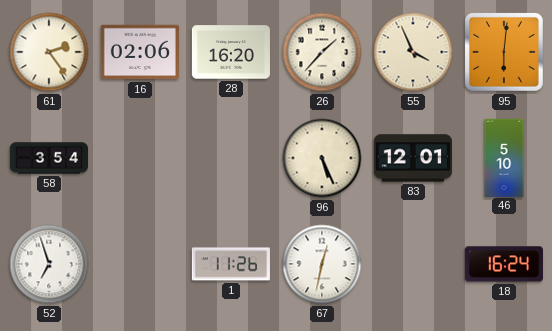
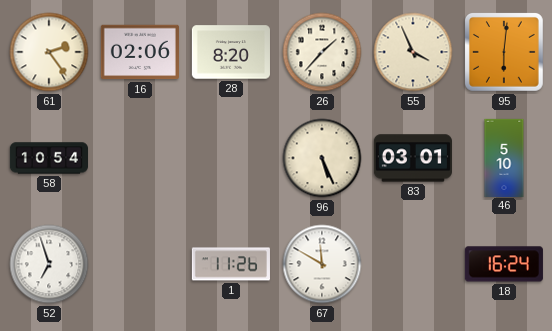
28: 16:20 -> 8:20
58: 3:54 -> 10:54
83: 12:01 -> 03:01
67: 12:32 -> 11:50
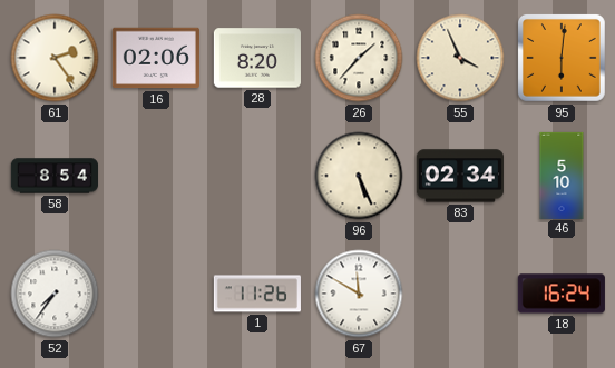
58: 10:54 -> 8:54
83: 03:01 -> 02:34
52: 6:57 -> 7:36
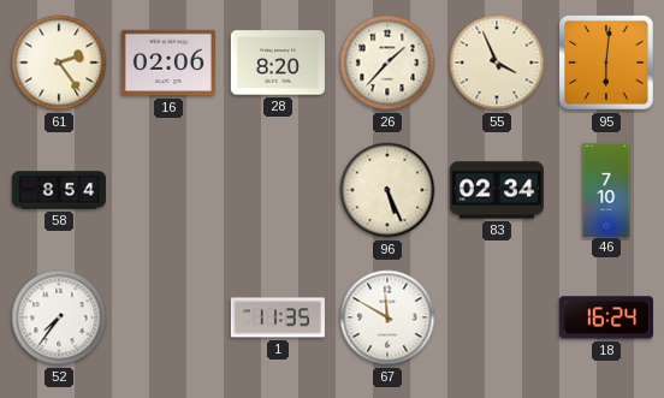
46: 5:10 -> 7:10
1: 11:26 -> 11:35
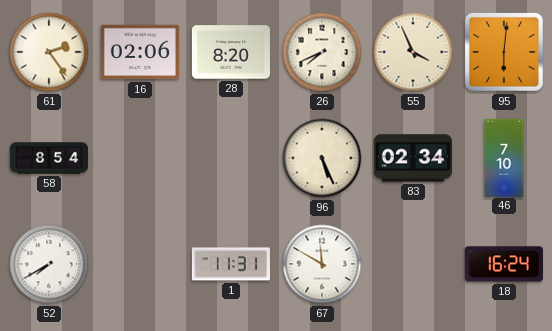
26: 1:37 -> 7:41
52: 7:36 -> 7:40
1: 11:35 -> 11:31
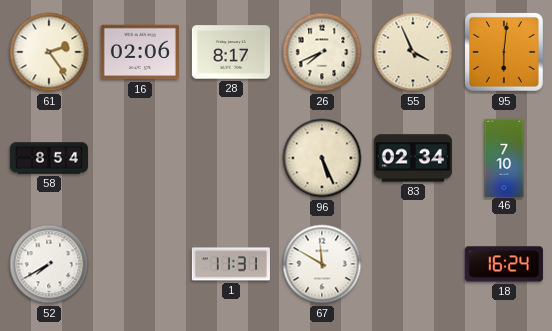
28: 8:20 -> 8:17
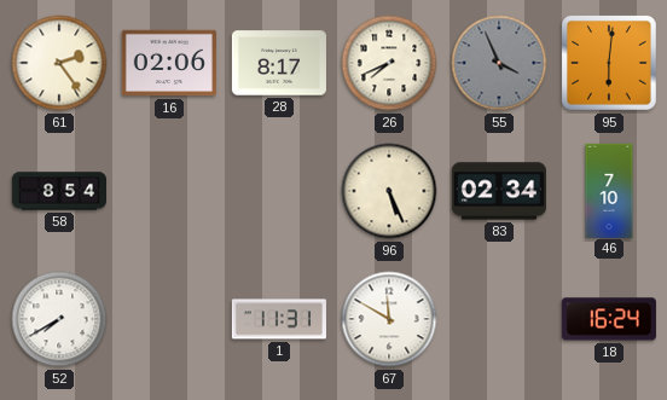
55 dial: cream -> grey
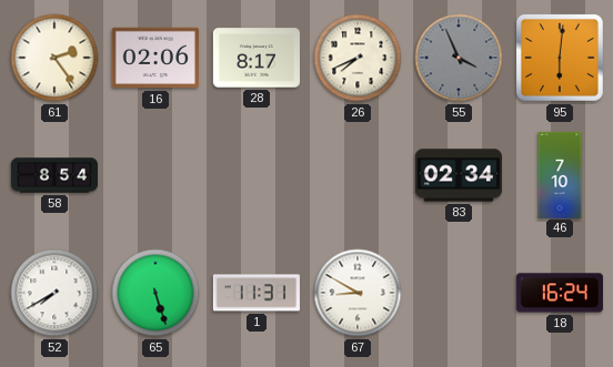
96: 5:26 -> none
65: none -> 5:27
67: 11:50 -> 8:50
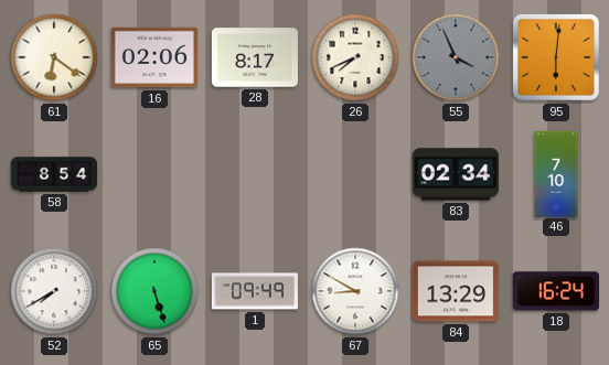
61: 2:24 -> 6:21
1: 11:31 -> 09:49
84: none -> 13:29
